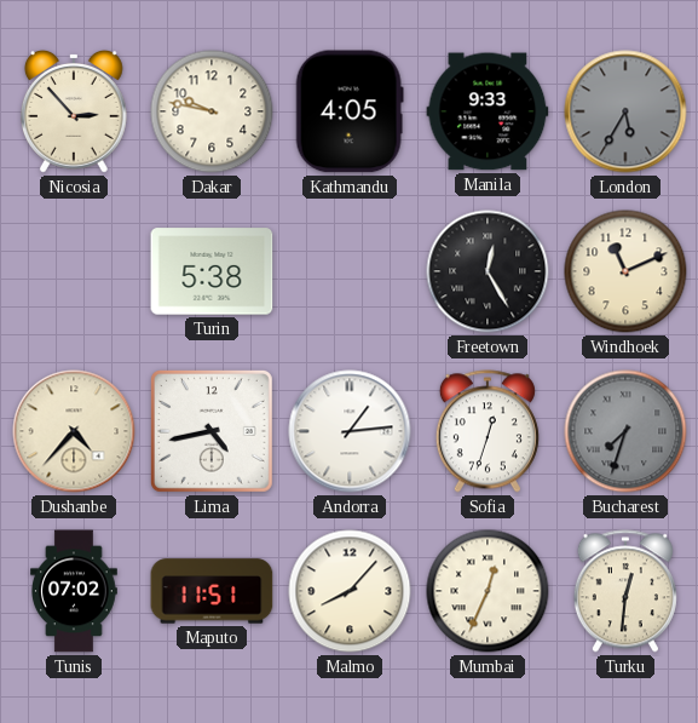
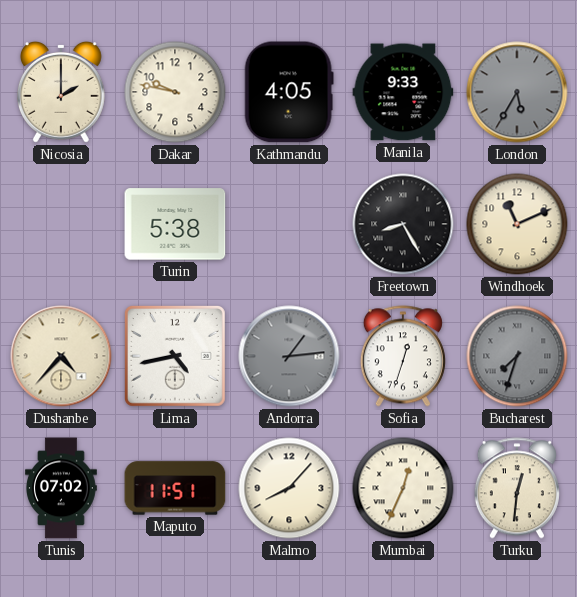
Nicosia: 2:53 -> 2:00
Freetown: 12:25 -> 8:25
Andorra dial: white -> grey
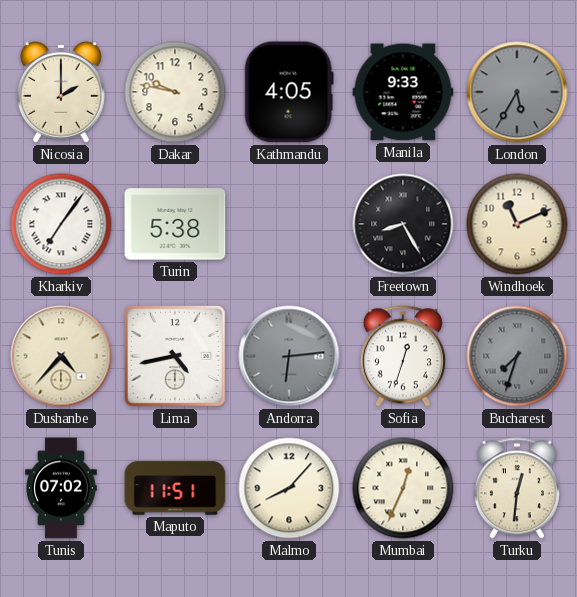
Kharkiv: none -> 7:06
Andorra: 1:14 -> 6:14
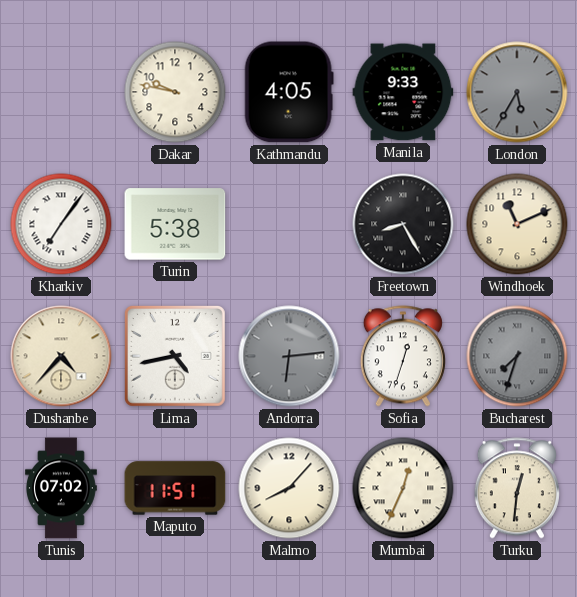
Nicosia: 2:00 -> none
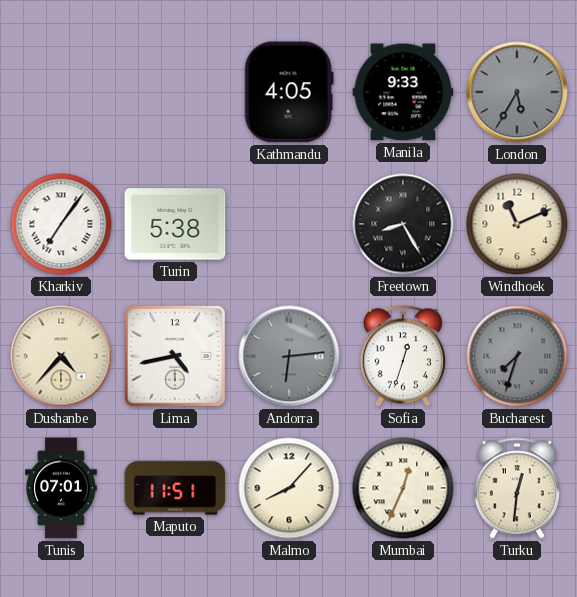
Dakar: 9:47 -> none
Tunis: 07:02 -> 07:01
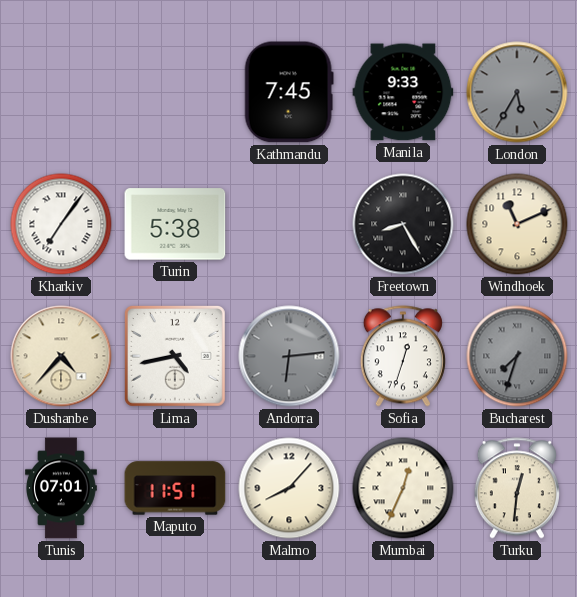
Kathmandu: 4:05 -> 7:45
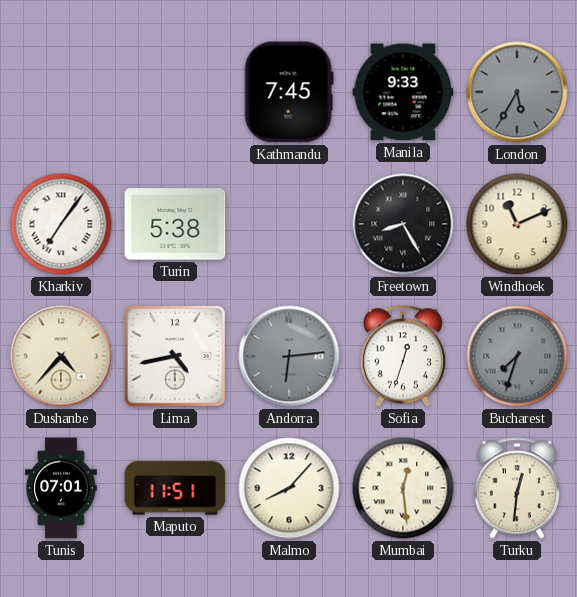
Mumbai: 12:34 -> 12:29
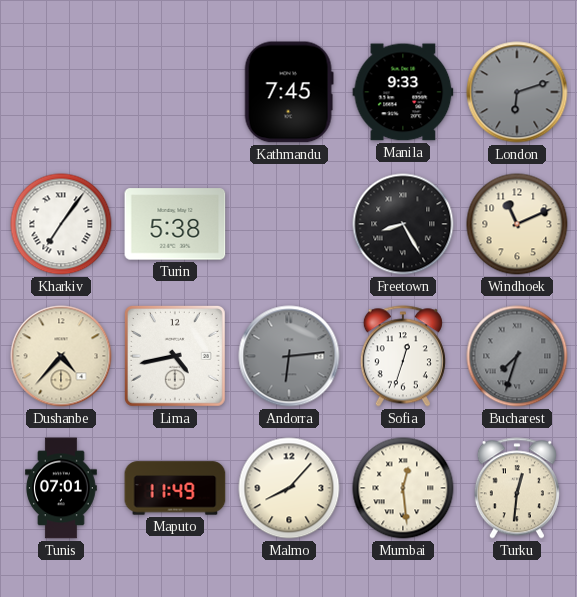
London: 5:35 -> 6:12
Maputo: 11:51 -> 11:49
